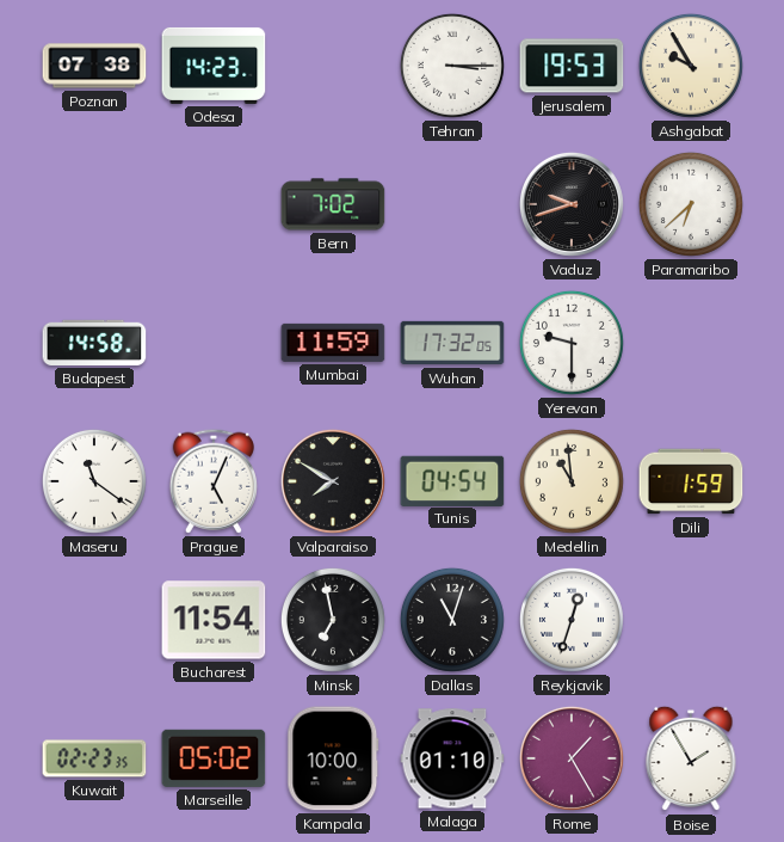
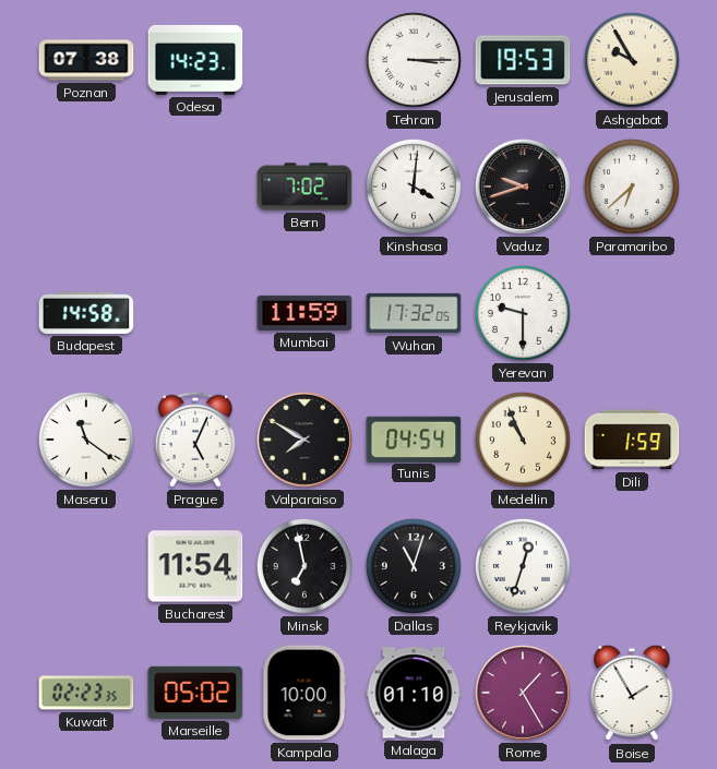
Kinshasa: none -> 4:01
Medellin: 10:59 -> 10:56
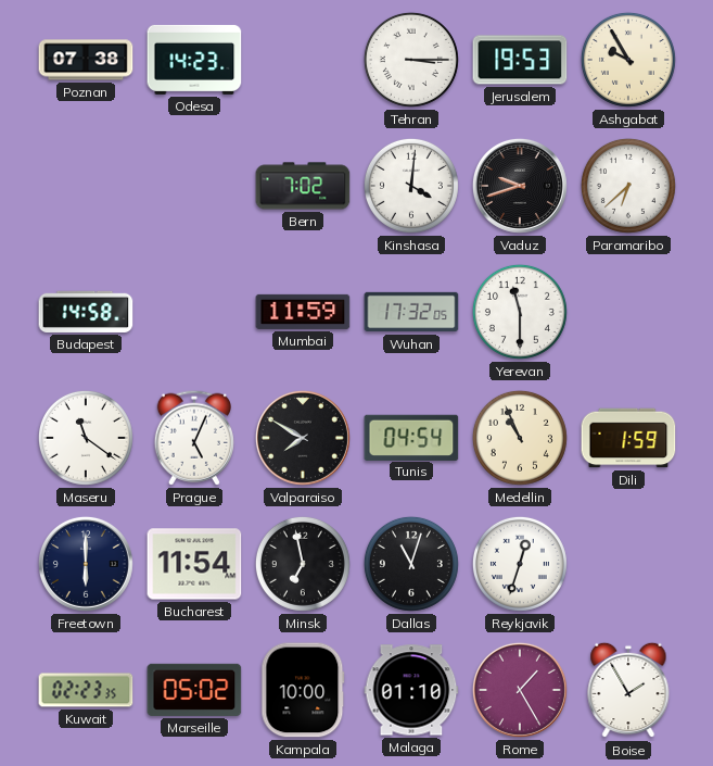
Yerevan: 9:30 -> 11:30
Freetown: none -> 6:00
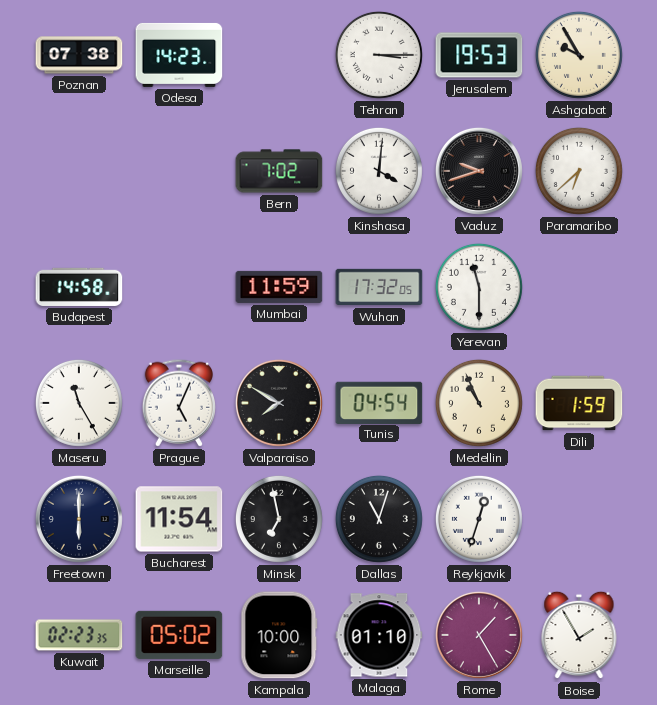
Maseru: 11:21 -> 11:25
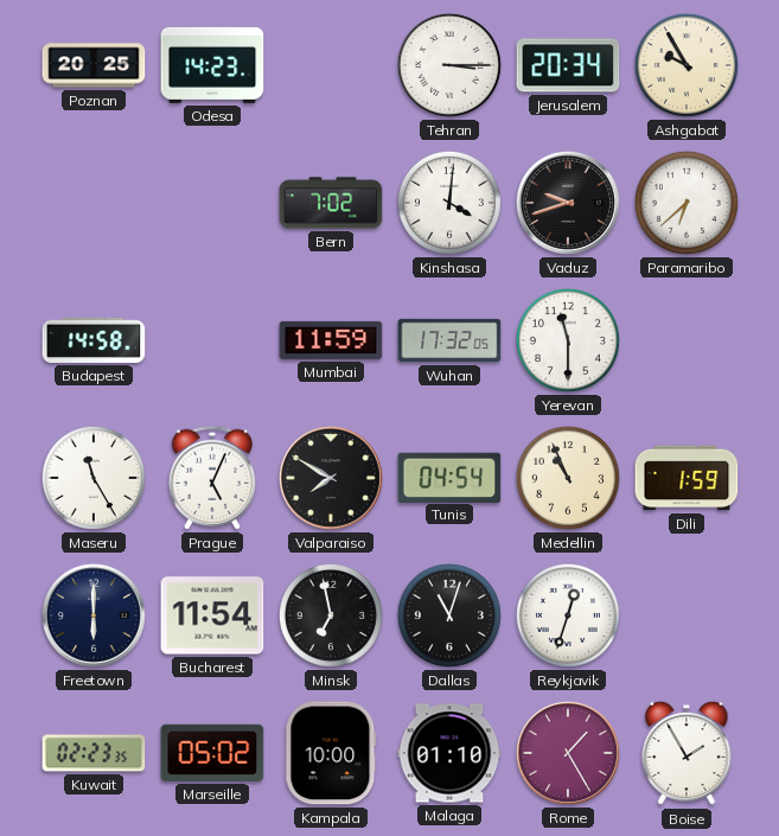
Poznan: 07:38 -> 20:25
Jerusalem: 19:53 -> 20:34
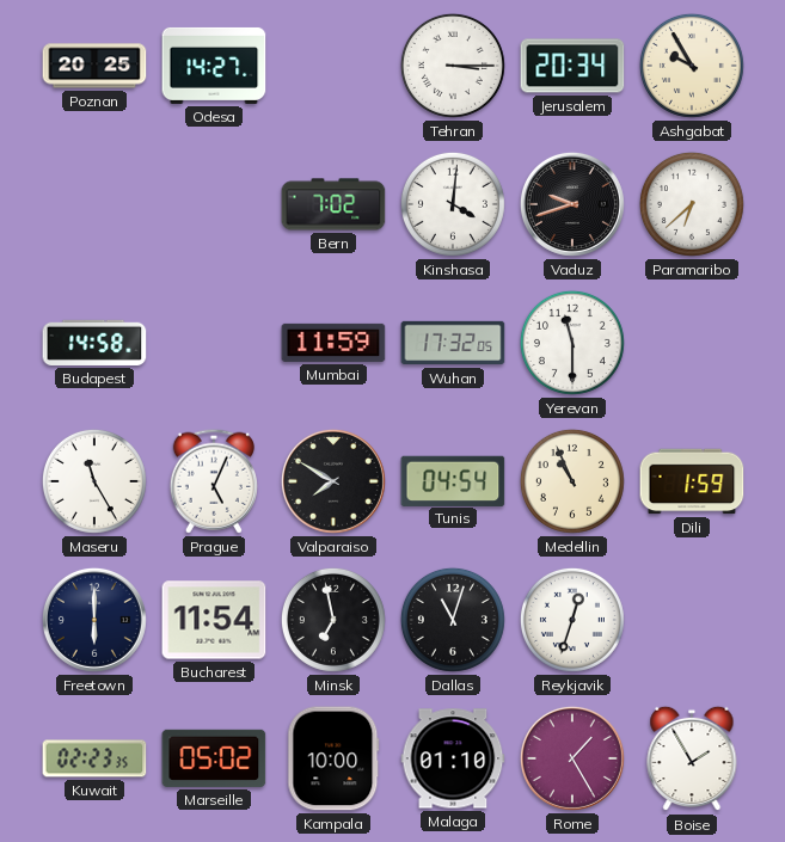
Odesa: 14:23 -> 14:27
